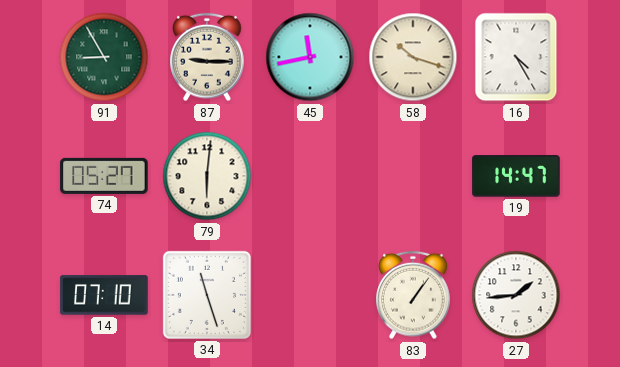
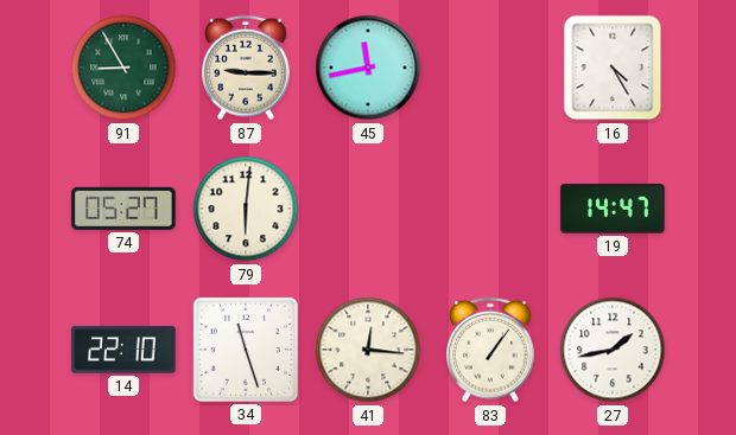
58: 10:18 -> none
14: 07:10 -> 22:10
41: none -> 12:16
27: 1:44 -> 1:43
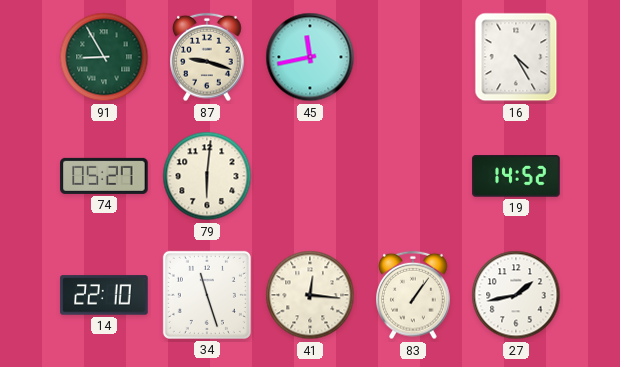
87: 9:15 -> 9:18
19: 14:47 -> 14:52
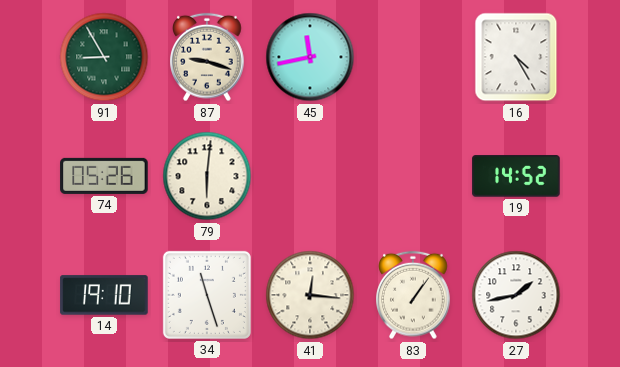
74: 05:27 -> 05:26
14: 22:10 -> 19:10
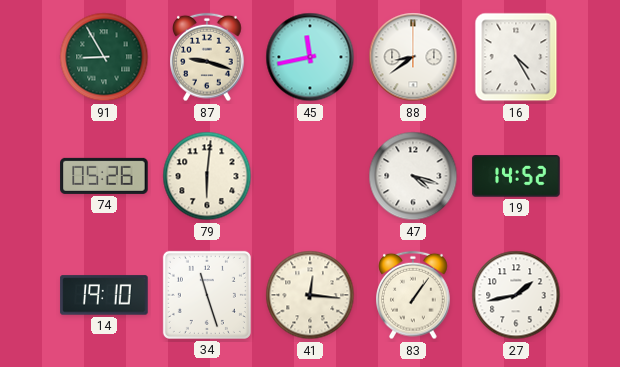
88: none -> 8:39
47: none -> 4:18
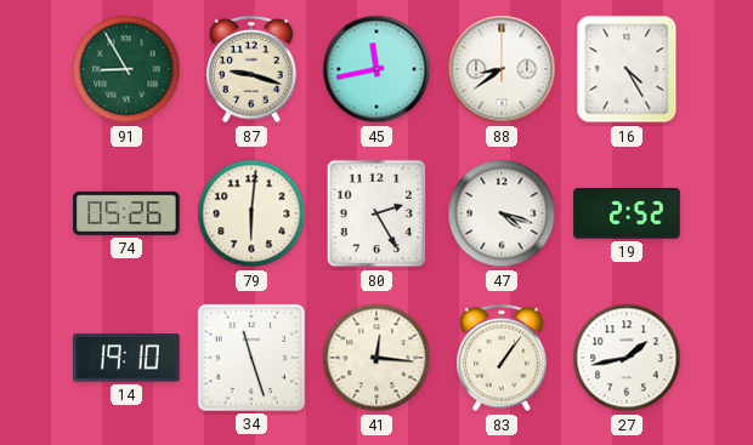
80: none -> 2:25
19: 14:52 -> 2:52
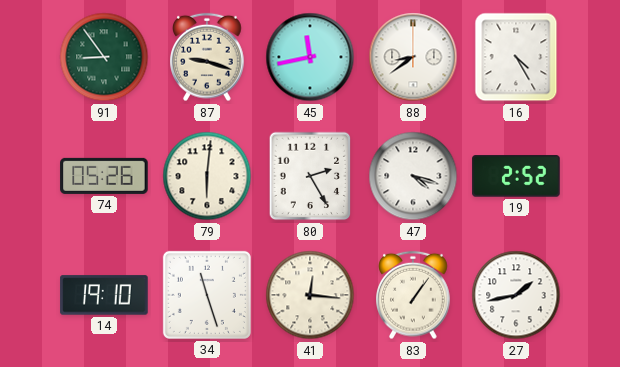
91: 8:55 -> 8:54
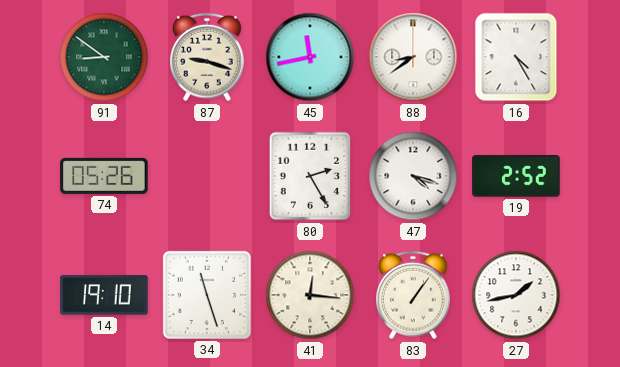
91: 8:54 -> 8:51
79: 6:01 -> none
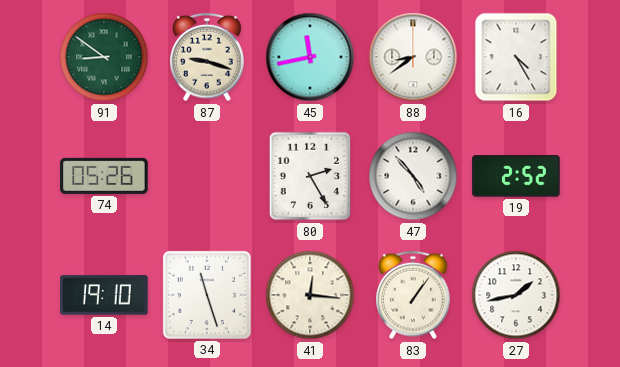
47: 4:18 -> 4:53
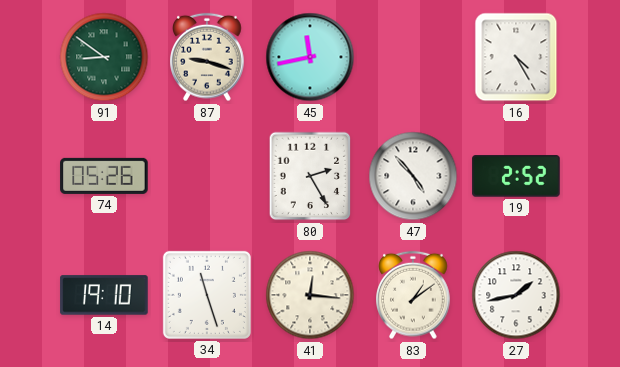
88: 8:39 -> none
83: 1:06 -> 1:09
